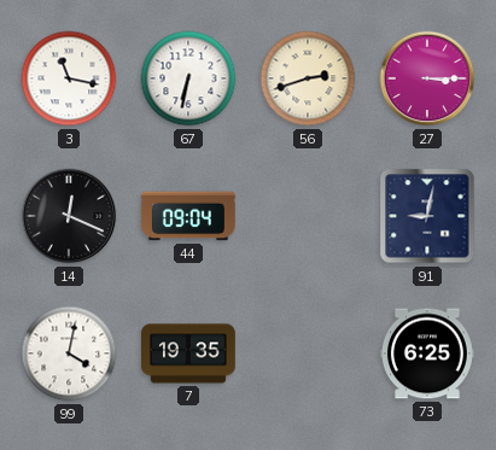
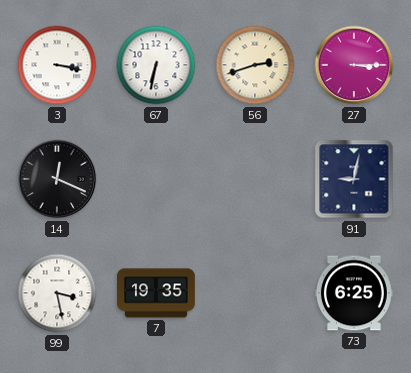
3: 11:17 -> 3:17
44: 09:04 -> none
99: 4:02 -> 3:28
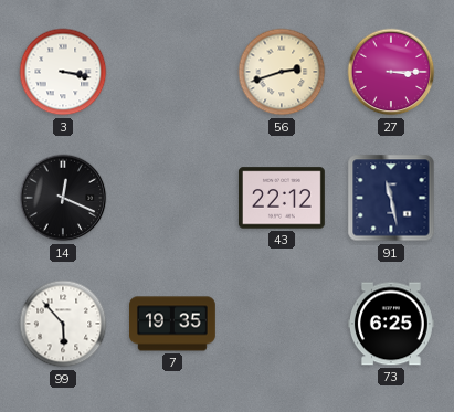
67: 6:32 -> none
43: none -> 22:12
91: 9:02 -> 11:28
99: 3:28 -> 5:53
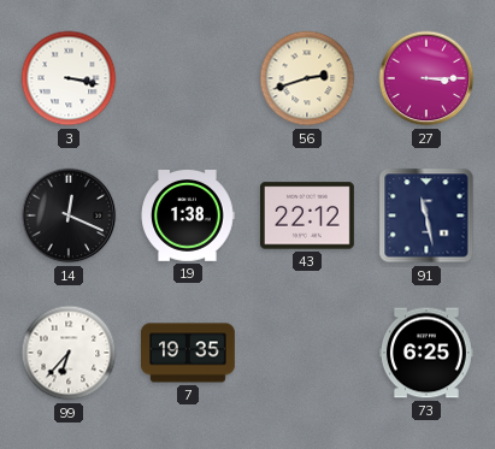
19: none -> 1:38
99: 5:53 -> 6:37
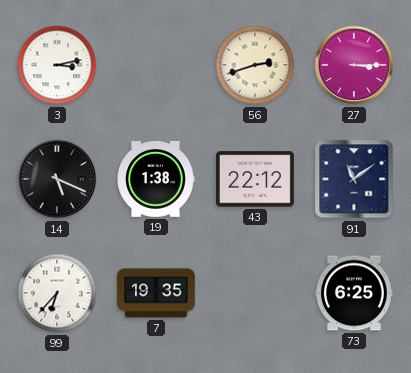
3: 3:17 -> 3:13
14: 12:19 -> 5:19
91: 11:28 -> 11:09
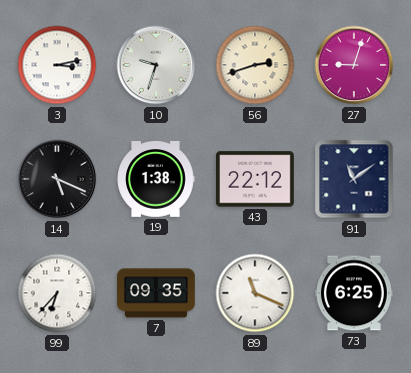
10: none -> 9:33
27: 3:15 -> 9:03
7: 19:35 -> 09:35
89: none -> 11:19
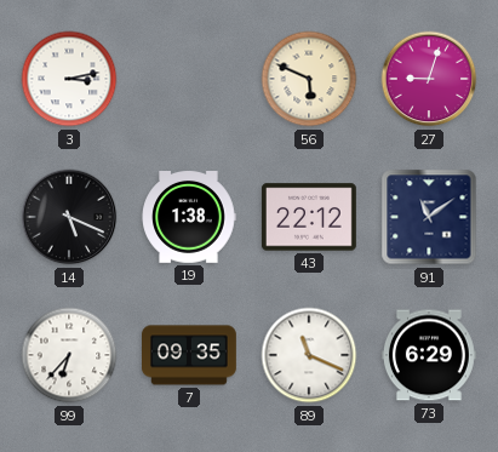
10: 9:33 -> none
56: 2:42 -> 5:49
73: 6:25 -> 6:29
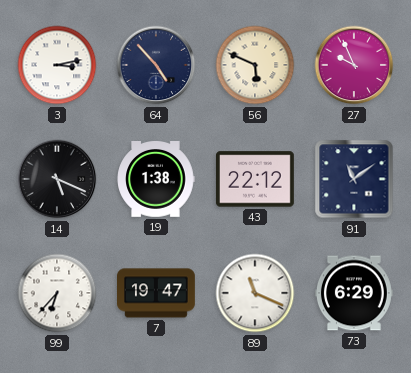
64: none -> 4:53
27: 9:03 -> 9:56
7: 09:35 -> 19:47
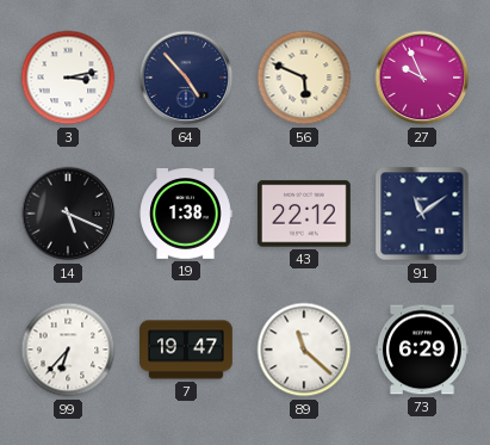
89: 11:19 -> 11:22
